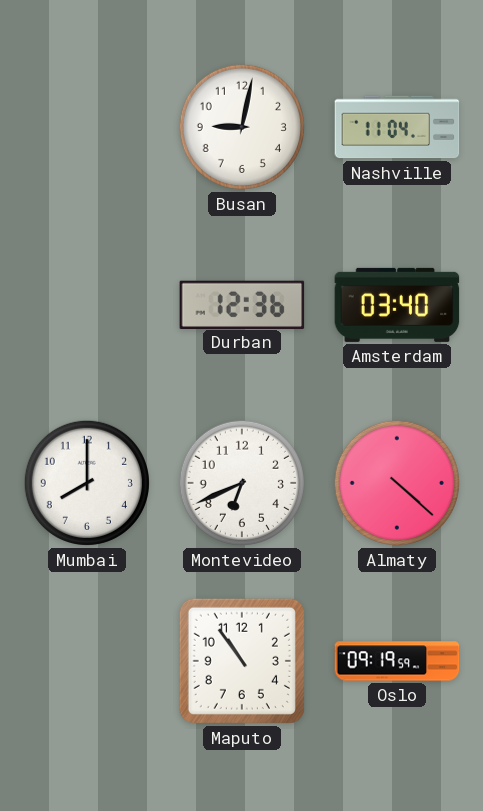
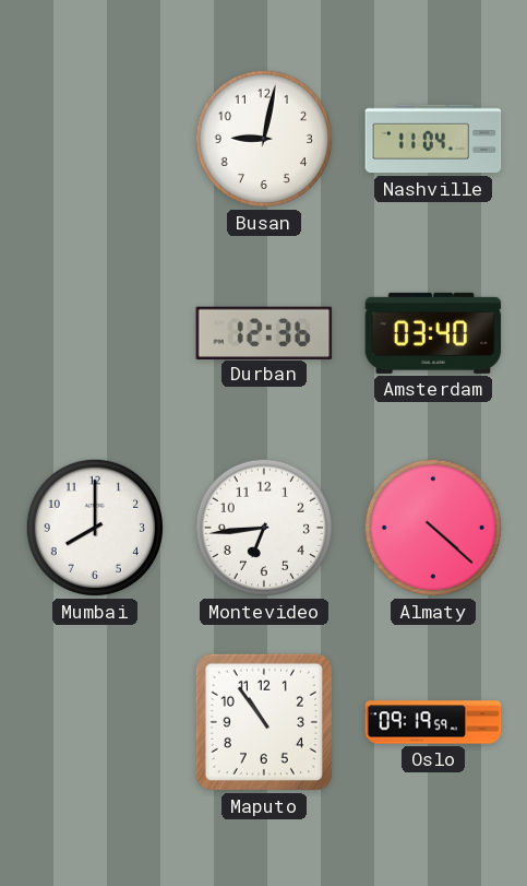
Montevideo: 6:41 -> 6:44
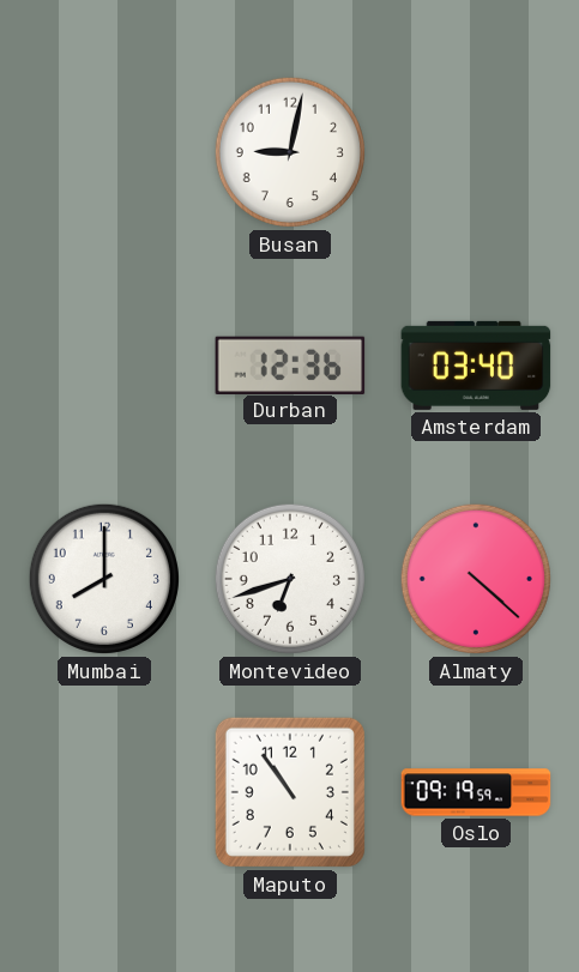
Nashville: 11:04 -> none
Montevideo: 6:44 -> 6:42
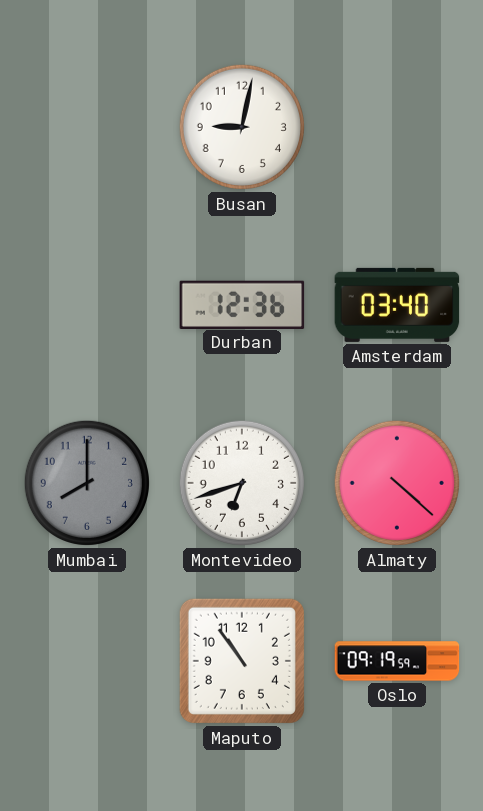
Mumbai dial: white -> grey
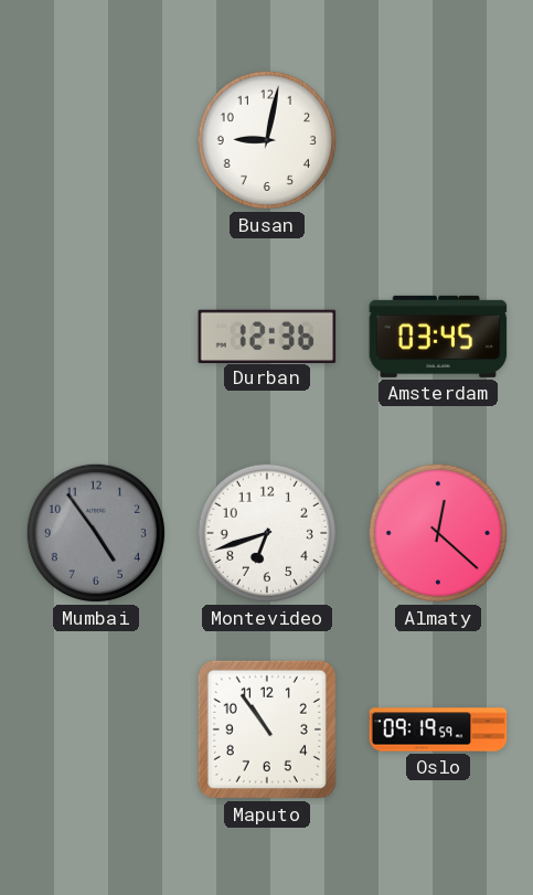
Amsterdam: 03:40 -> 03:45
Mumbai: 8:00 -> 4:54
Almaty: 4:22 -> 12:22
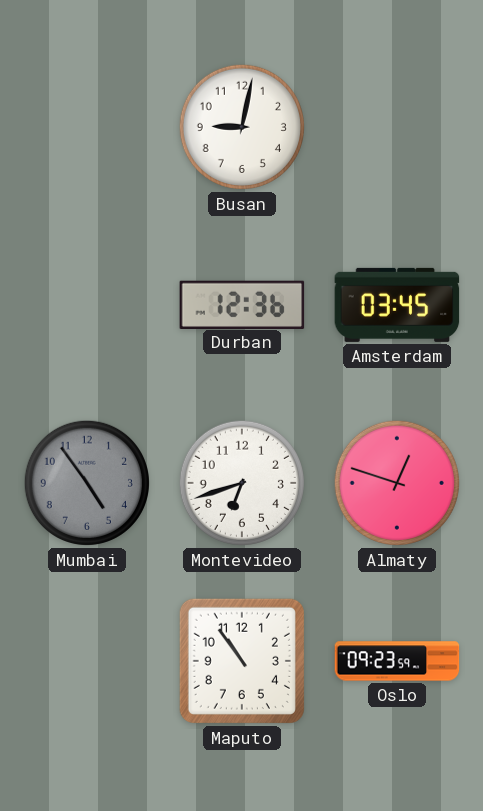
Almaty: 12:22 -> 12:48
Oslo: 09:19 -> 09:23
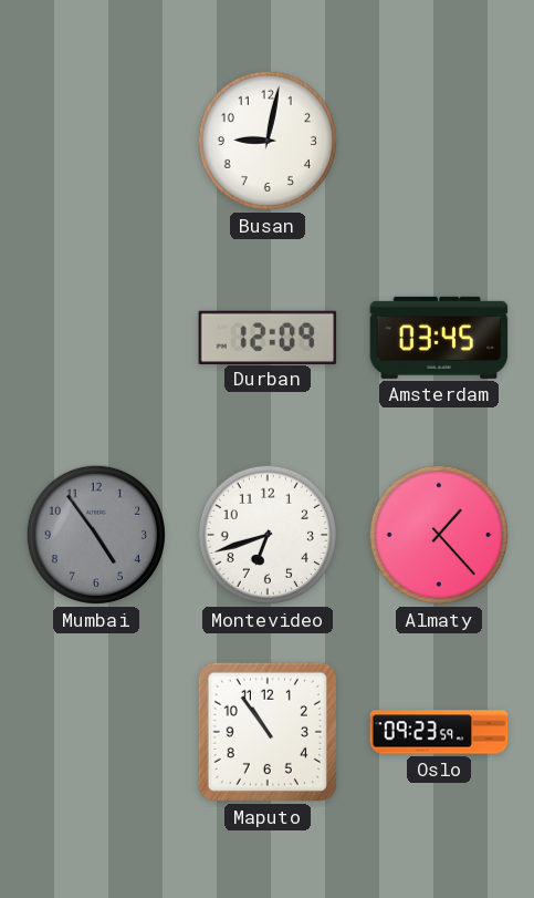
Durban: 12:36 -> 12:09
Almaty: 12:48 -> 1:23
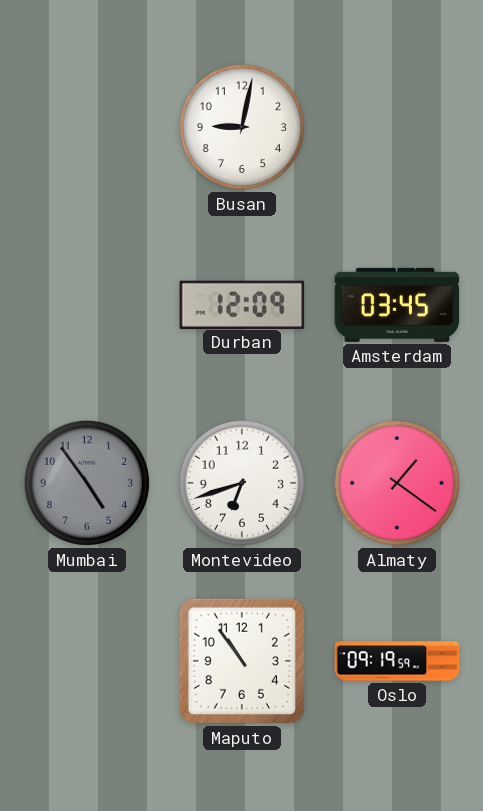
Almaty: 1:23 -> 1:21
Oslo: 09:23 -> 09:19
